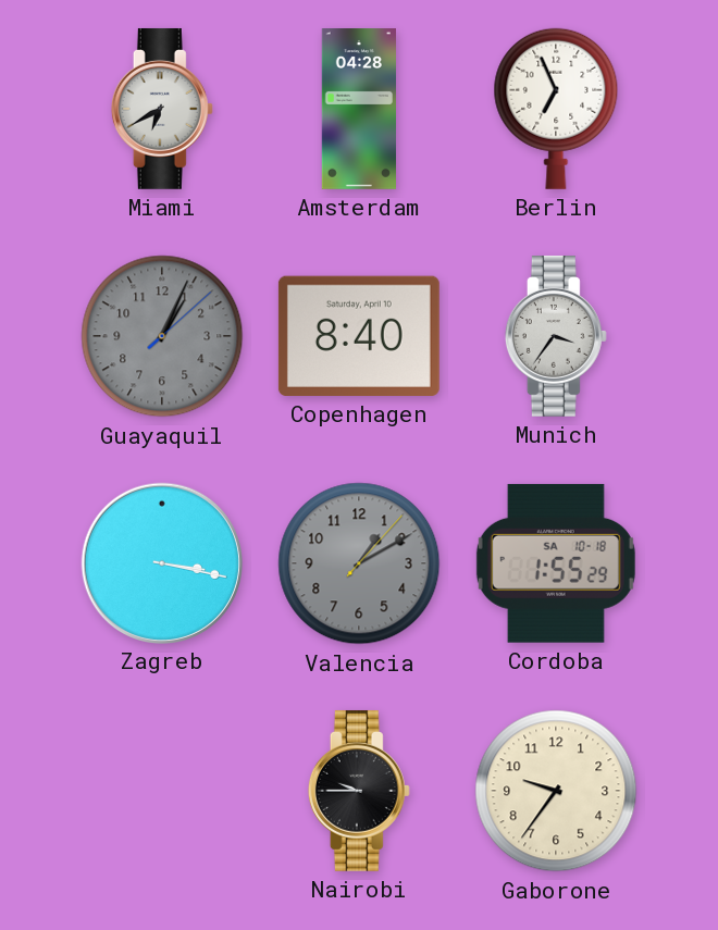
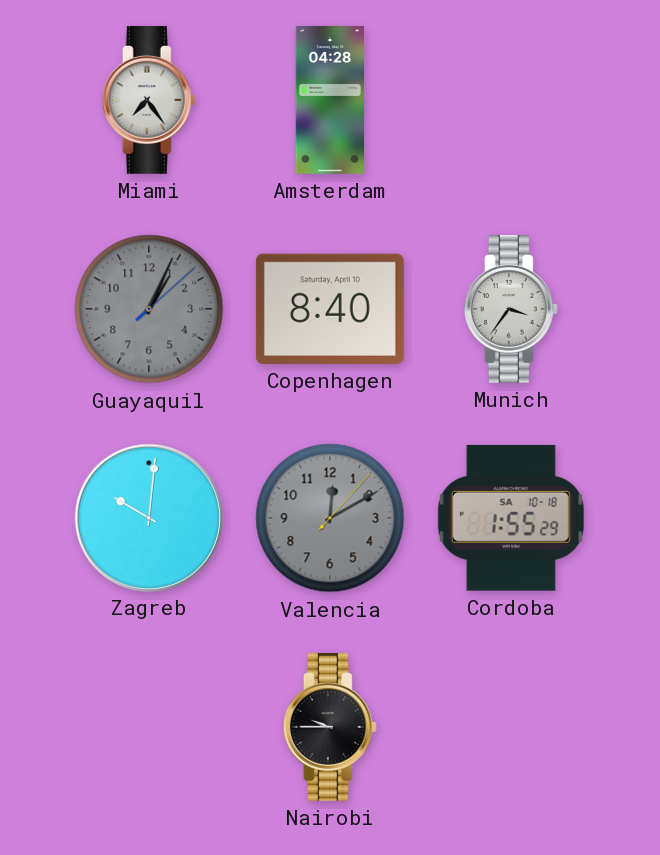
Miami: 6:40 -> 7:24
Berlin: 6:56 -> none
Zagreb: 3:17 -> 10:01
Valencia: 1:10 -> 12:10
Gaborone: 9:36 -> none
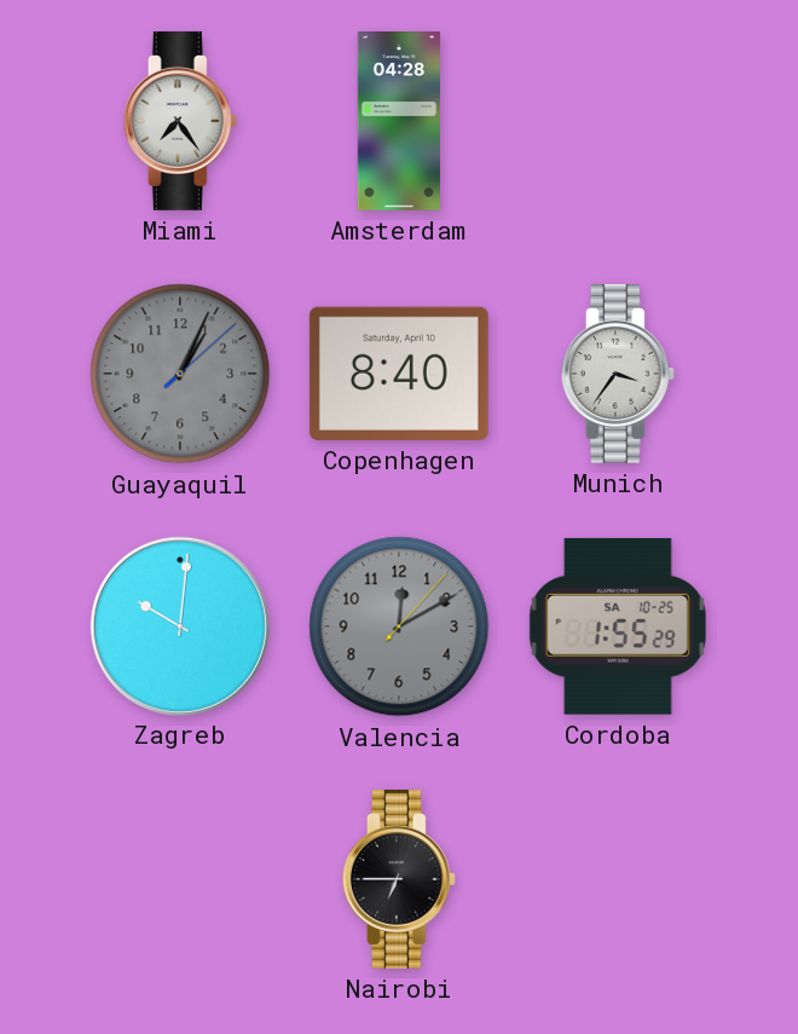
Cordoba date: SA 10-18 -> SA 10-25
Nairobi: 9:45 -> 6:45
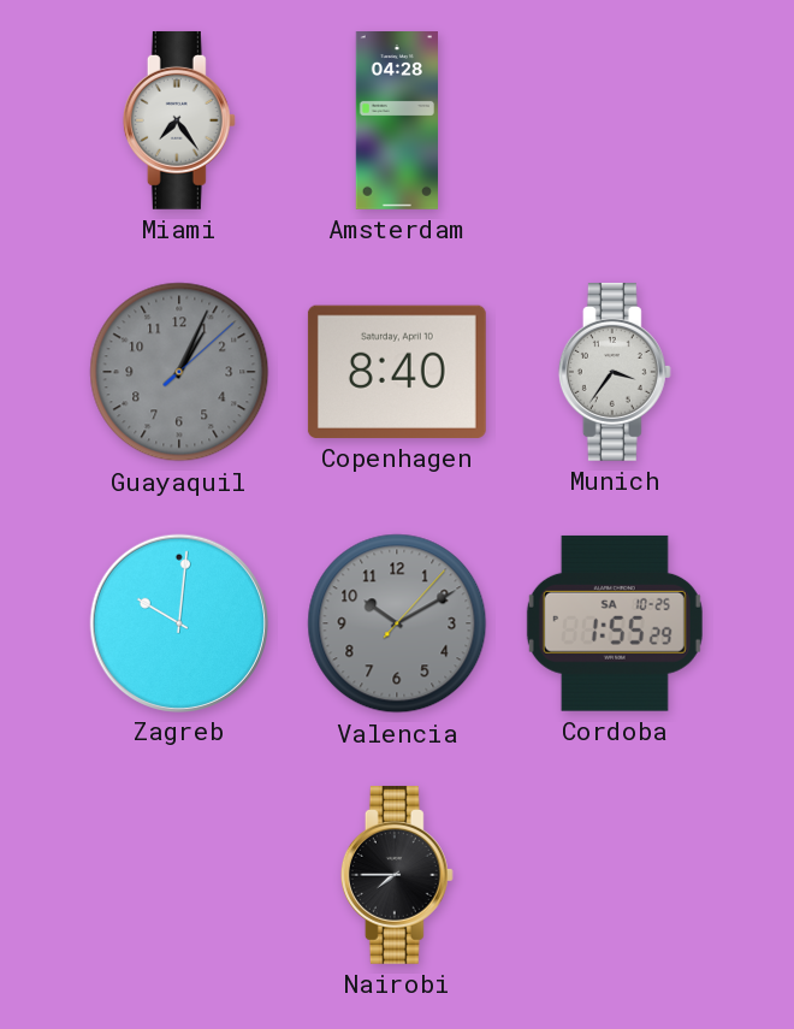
Valencia: 12:10 -> 10:10
Nairobi: 6:45 -> 7:45
